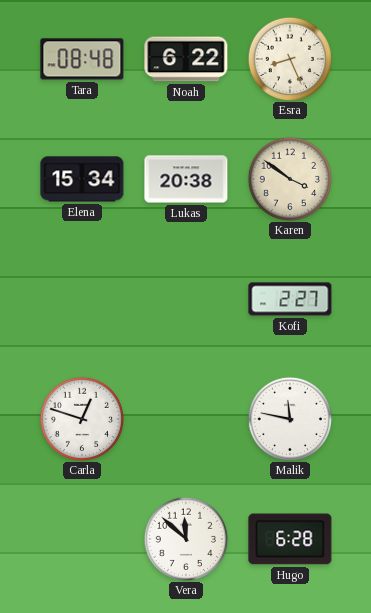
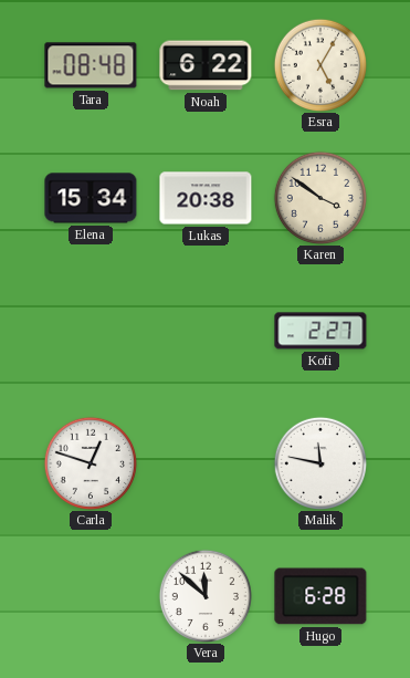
Esra: 8:26 -> 5:05
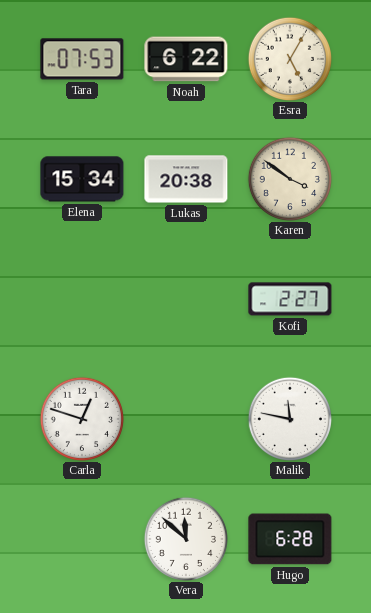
Tara: 08:48 -> 07:53
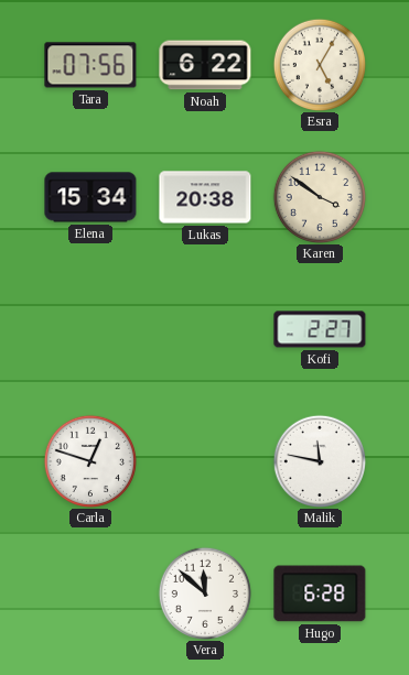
Tara: 07:53 -> 07:56
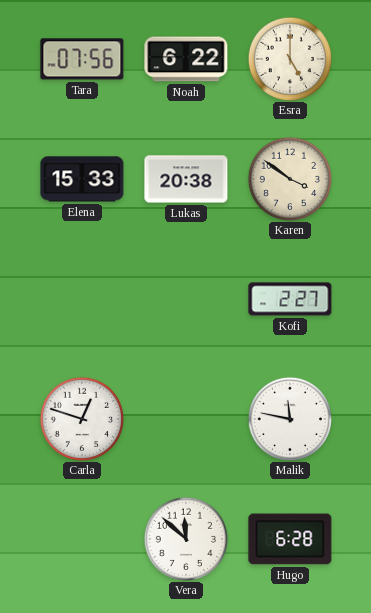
Esra: 5:05 -> 5:00
Elena: 15:34 -> 15:33
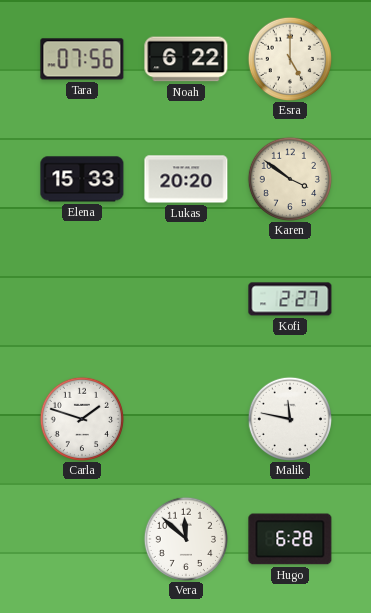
Lukas: 20:38 -> 20:20
Carla: 12:48 -> 1:48
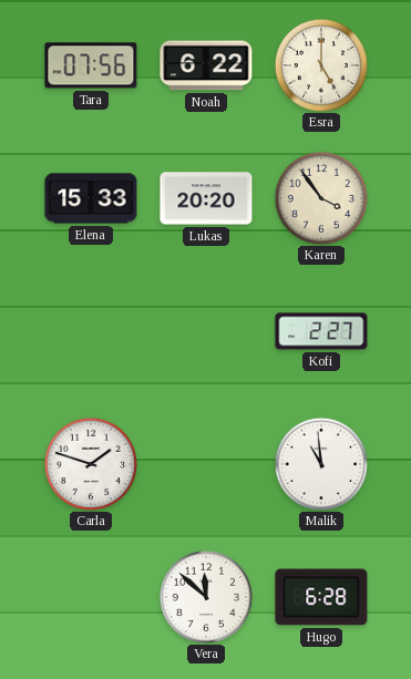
Karen: 3:51 -> 3:54
Malik: 11:47 -> 10:59
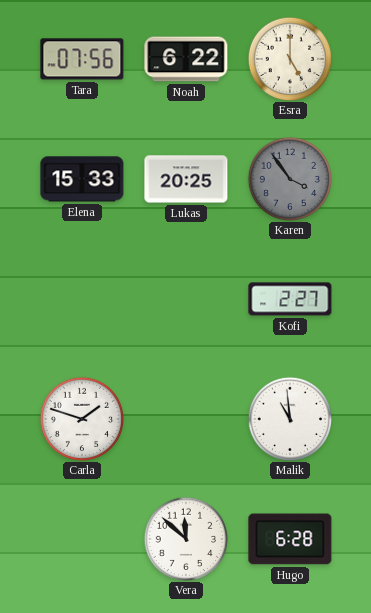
Lukas: 20:20 -> 20:25
Karen dial: cream -> grey
